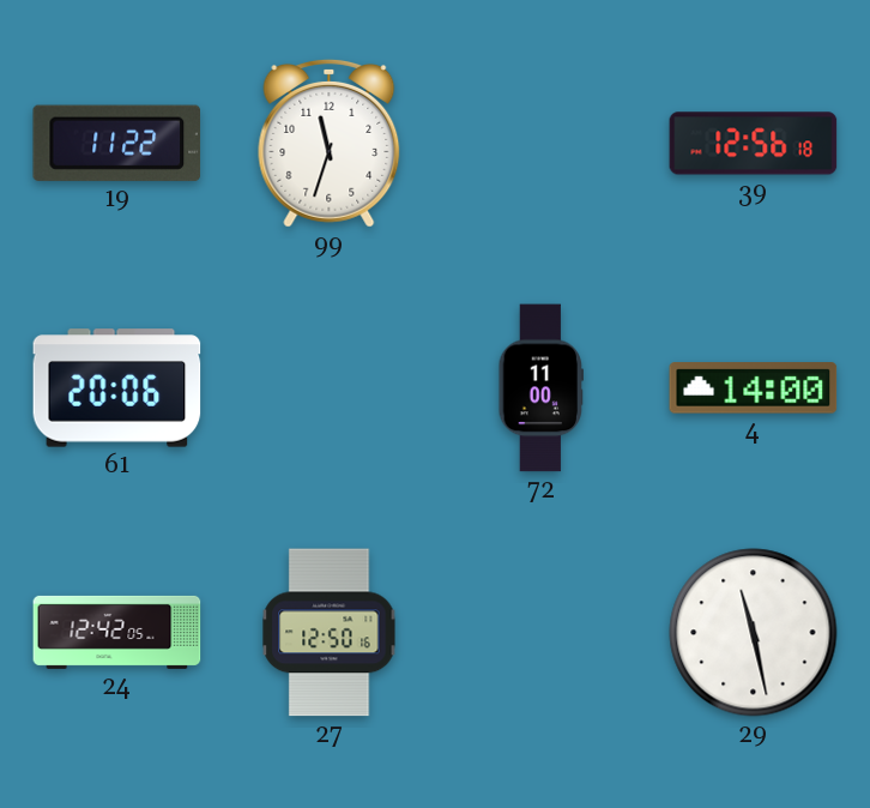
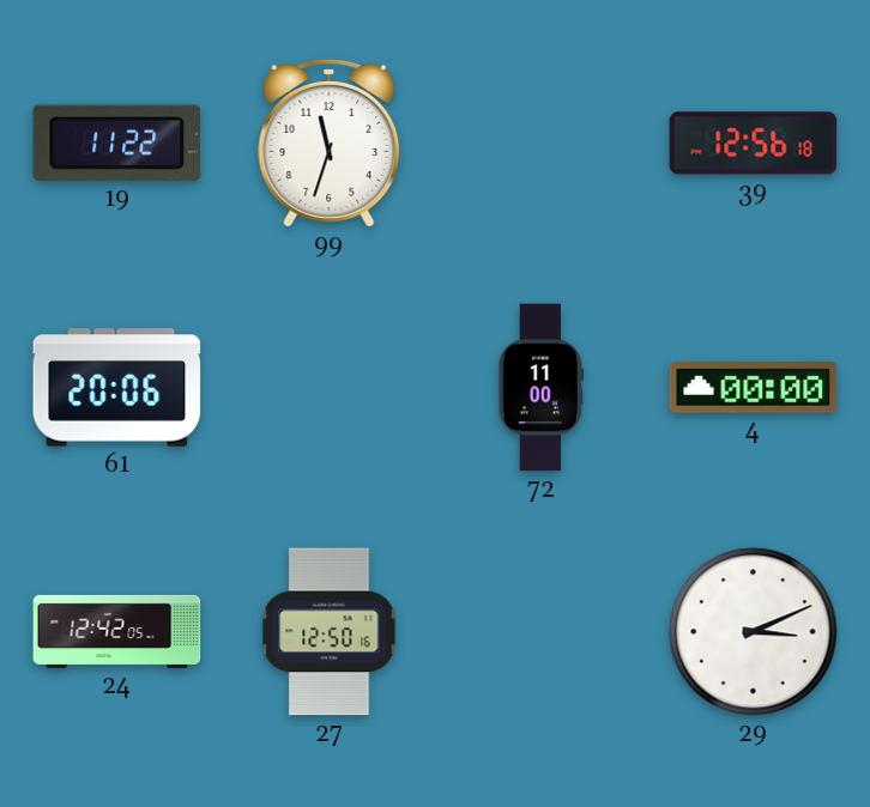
4: 14:00 -> 00:00
29: 11:28 -> 3:11
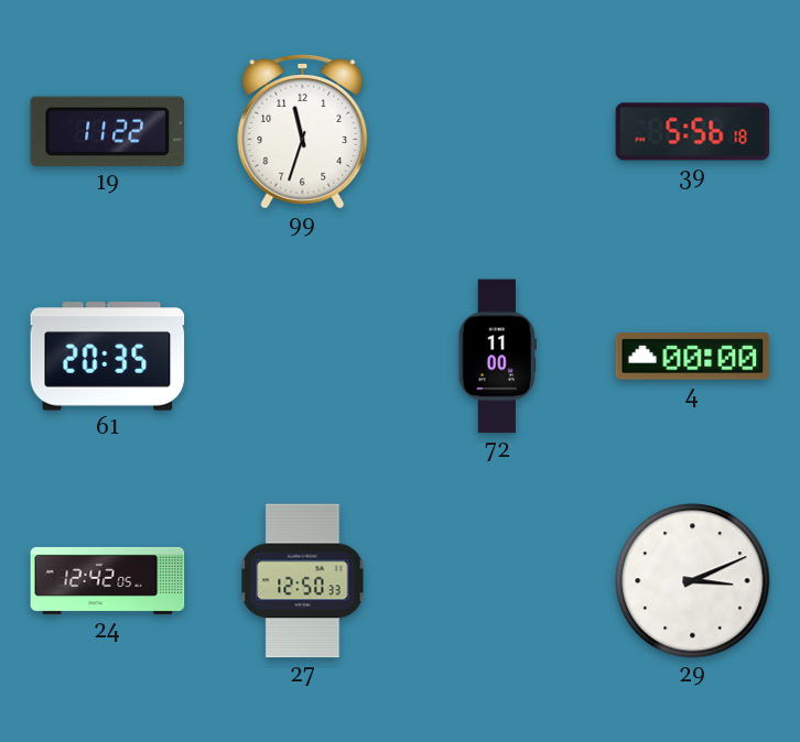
39: 12:56 -> 5:56
61: 20:06 -> 20:35
27: 12:50:16 -> 12:50:33
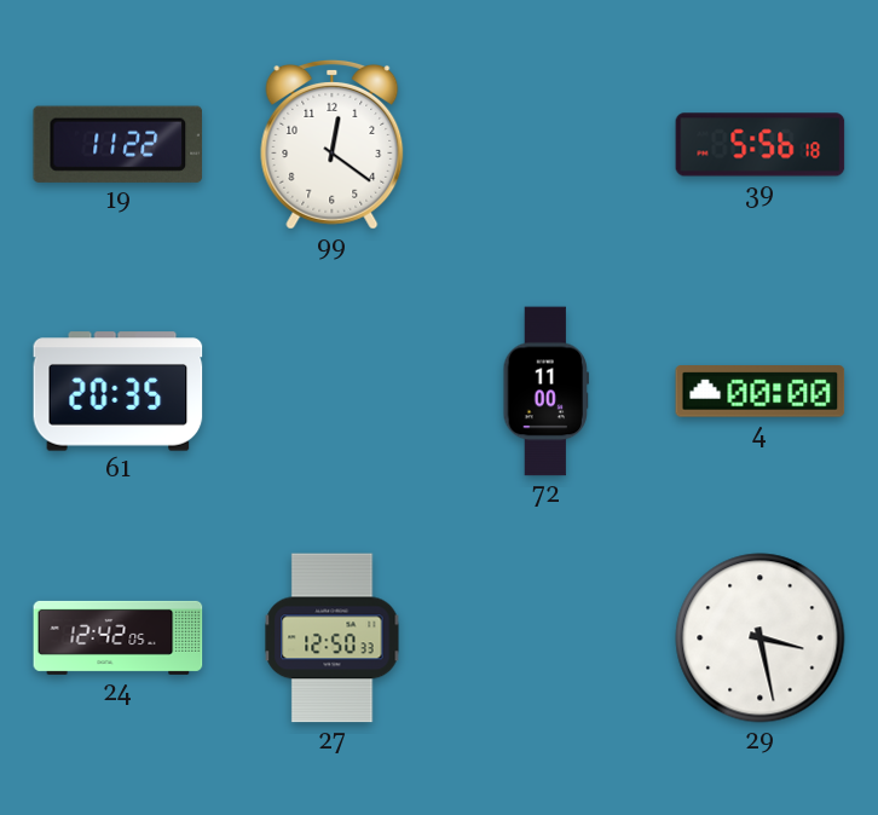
99: 11:33 -> 12:21
29: 3:11 -> 3:28
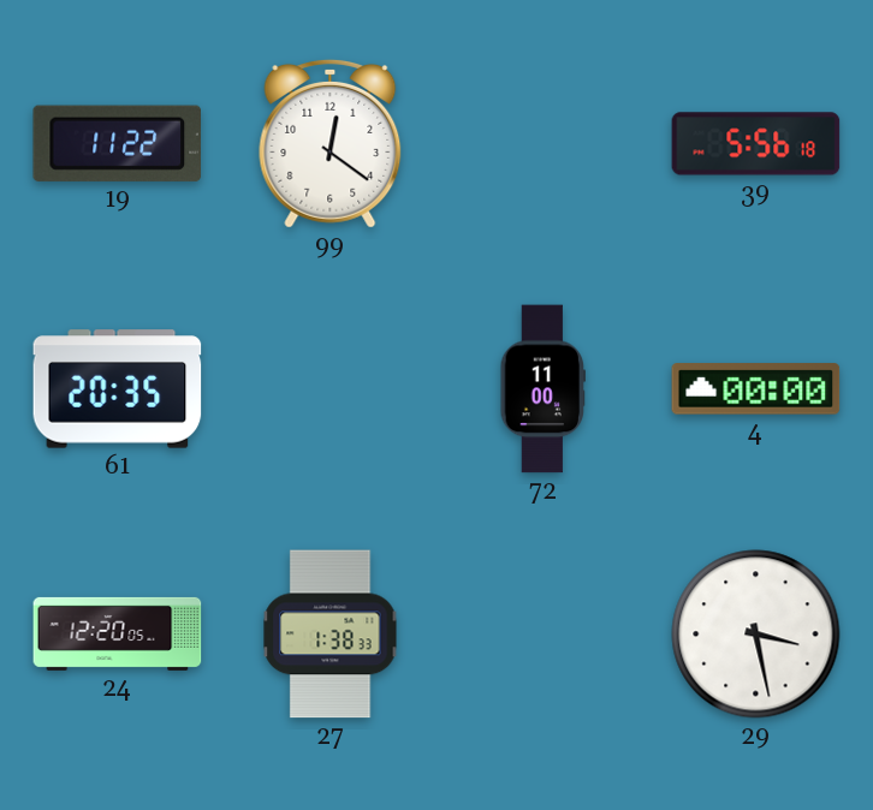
24: 12:42 -> 12:20
27: 12:50 -> 1:38
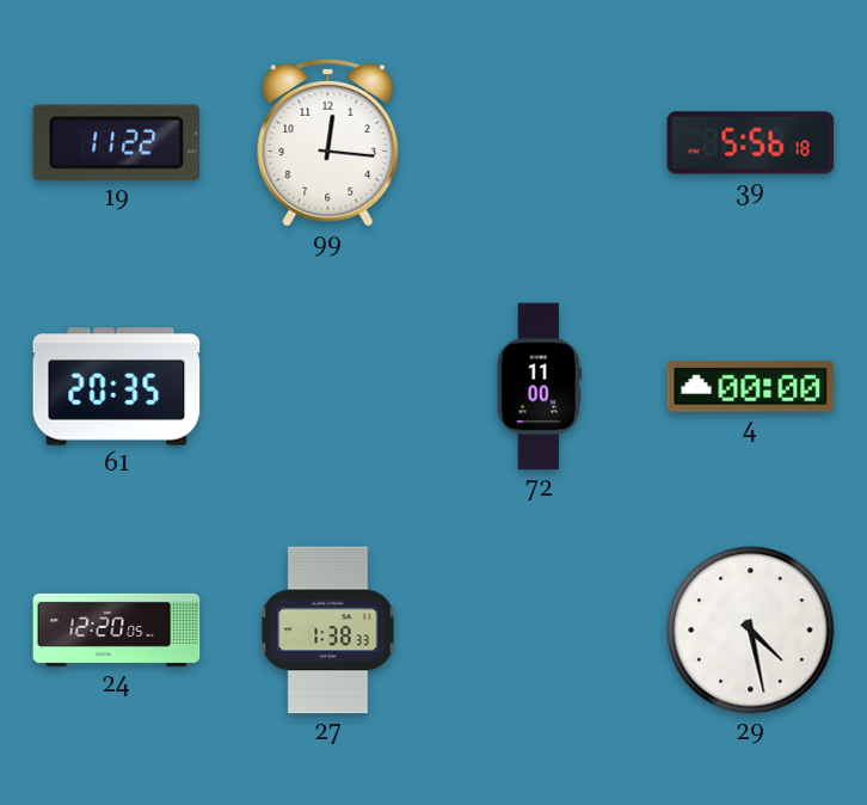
99: 12:21 -> 12:16
29: 3:28 -> 4:28
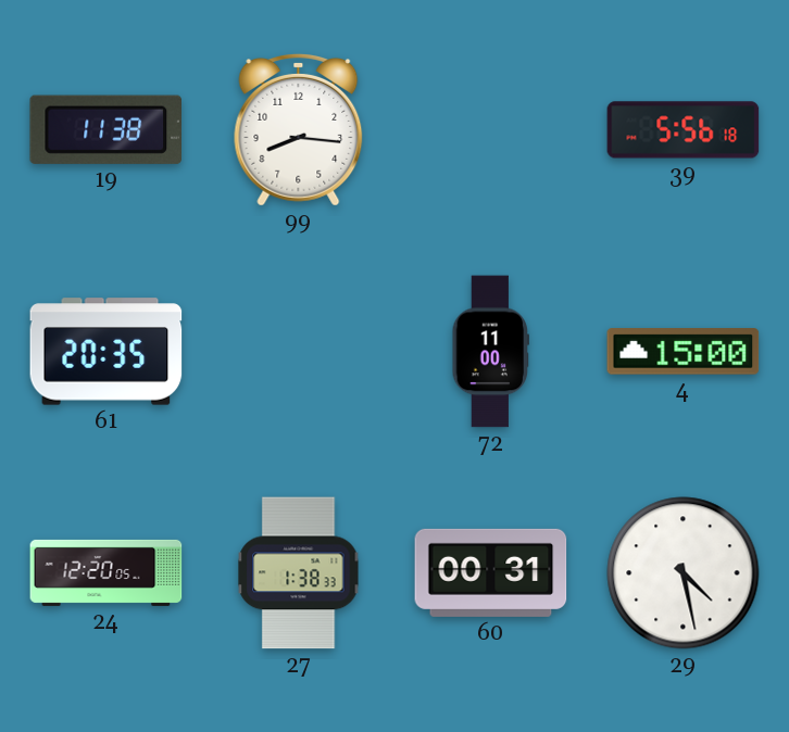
19: 11:22 -> 11:38
99: 12:16 -> 8:16
4: 00:00 -> 15:00
60: none -> 00:31
